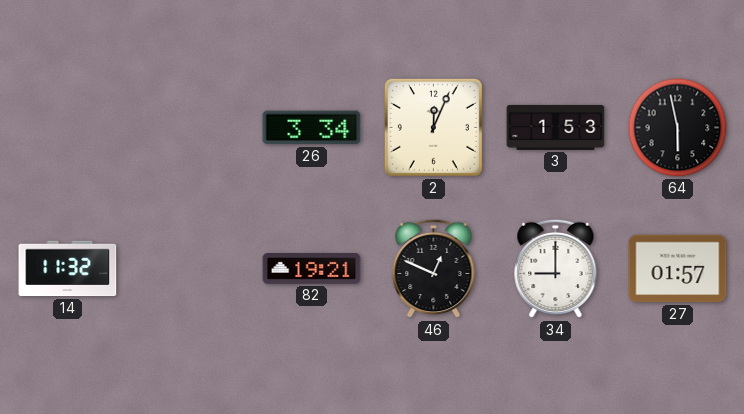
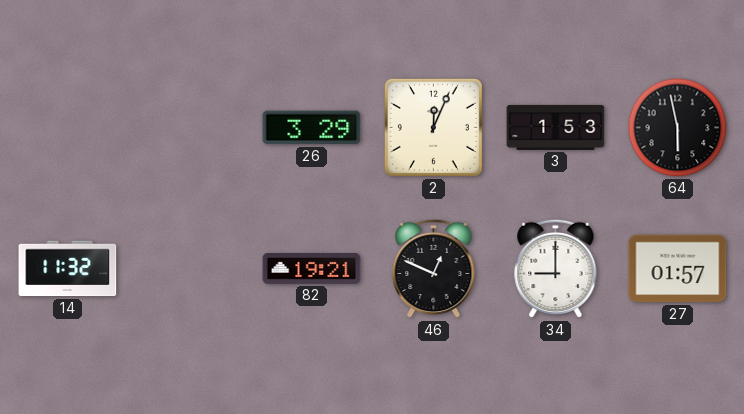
26: 3:34 -> 3:29
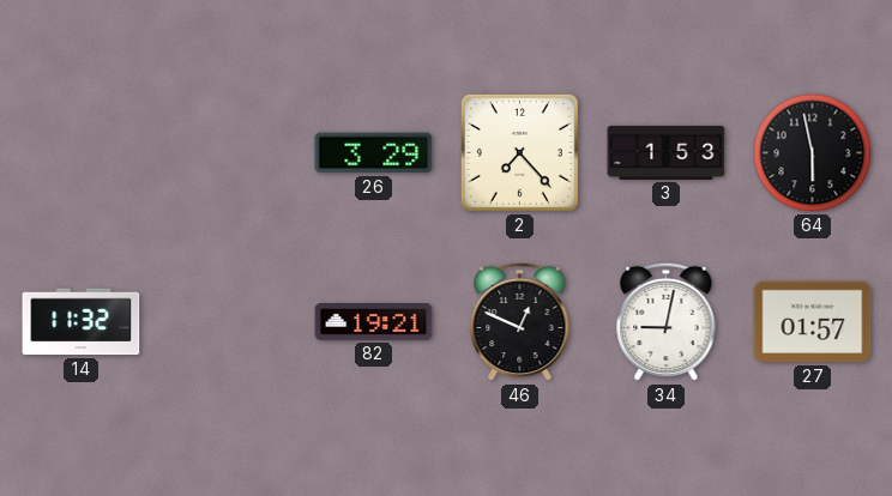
2: 12:04 -> 7:23
34: 9:00 -> 9:02
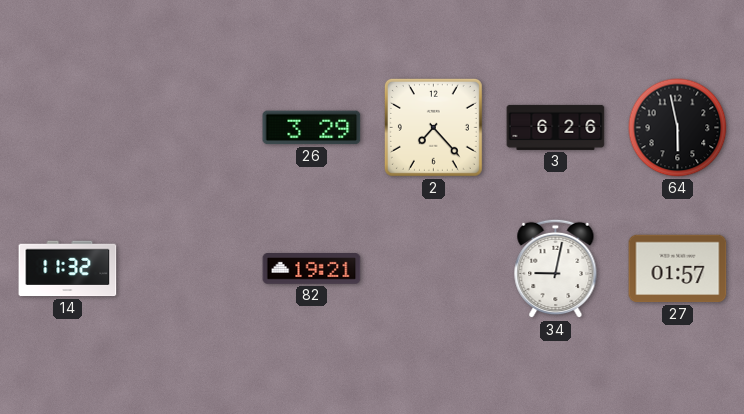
3: 1:53 -> 6:26
46: 12:49 -> none
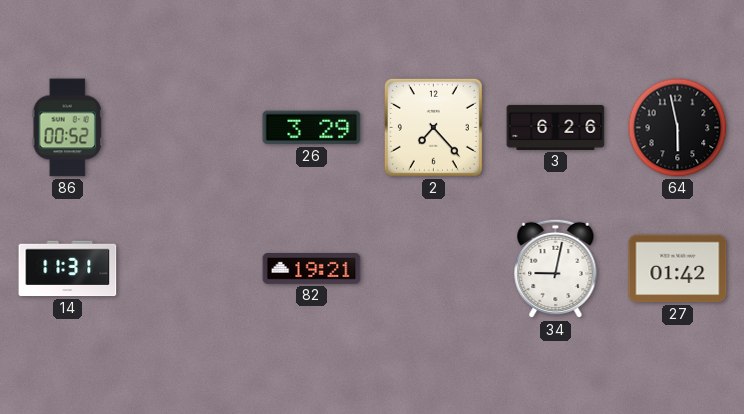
86: none -> 00:52
14: 11:32 -> 11:31
27: 01:57 -> 01:42
